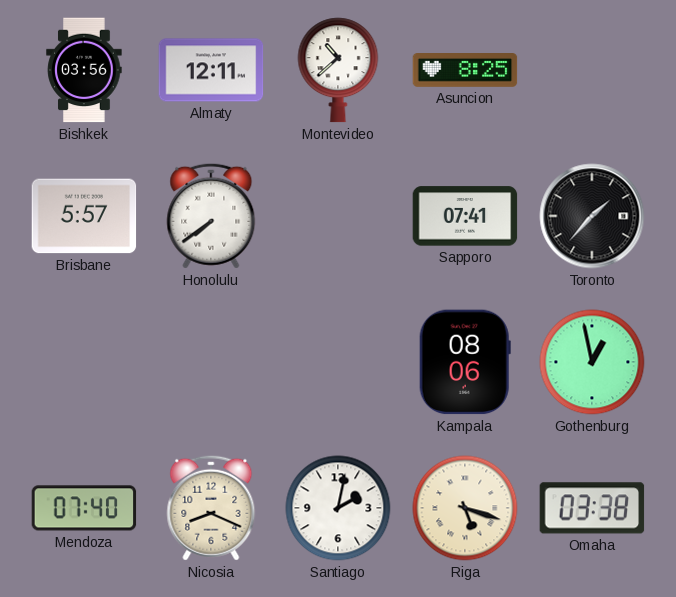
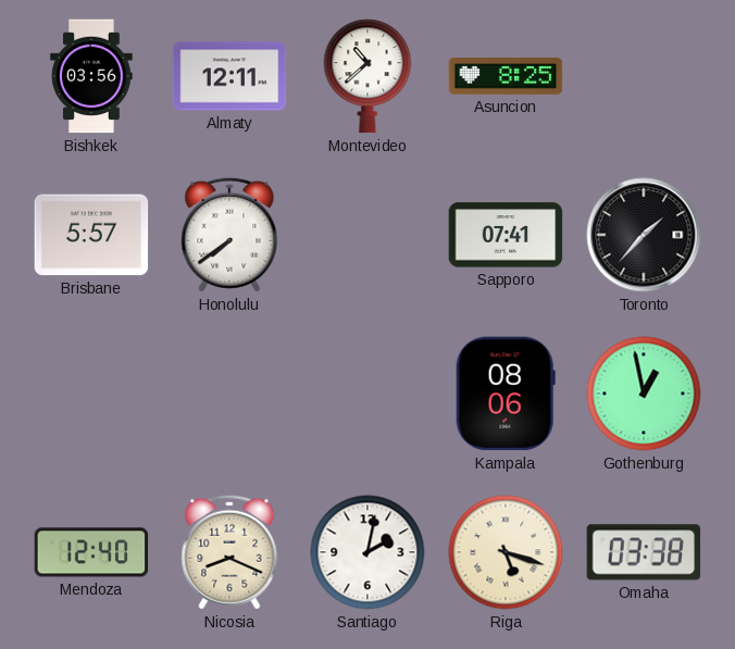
Mendoza: 07:40 -> 12:40
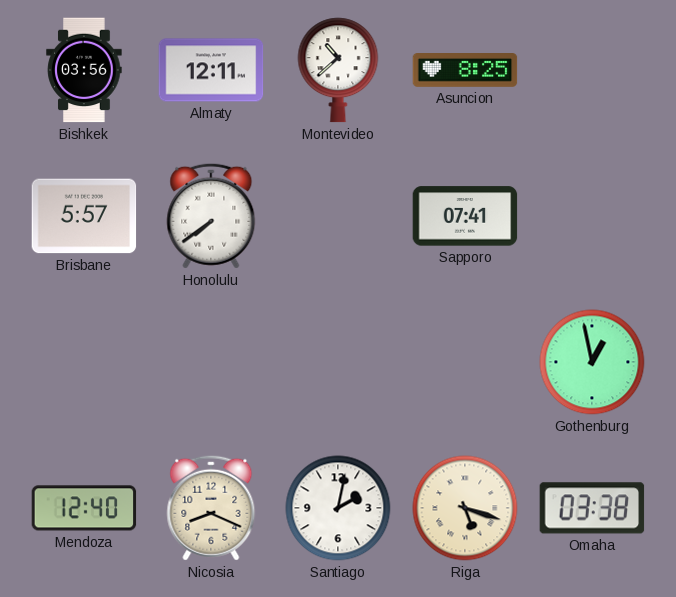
Toronto: 1:37 -> none
Kampala: 08:06 -> none
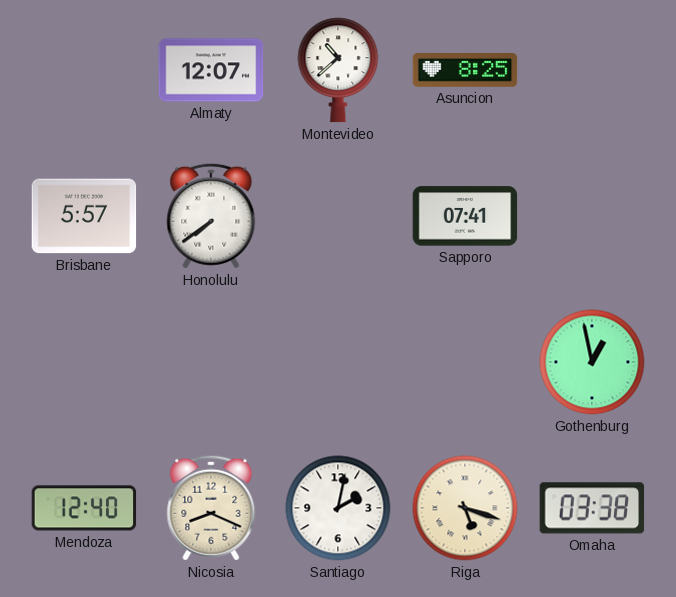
Bishkek: 03:56 -> none
Almaty: 12:11 -> 12:07
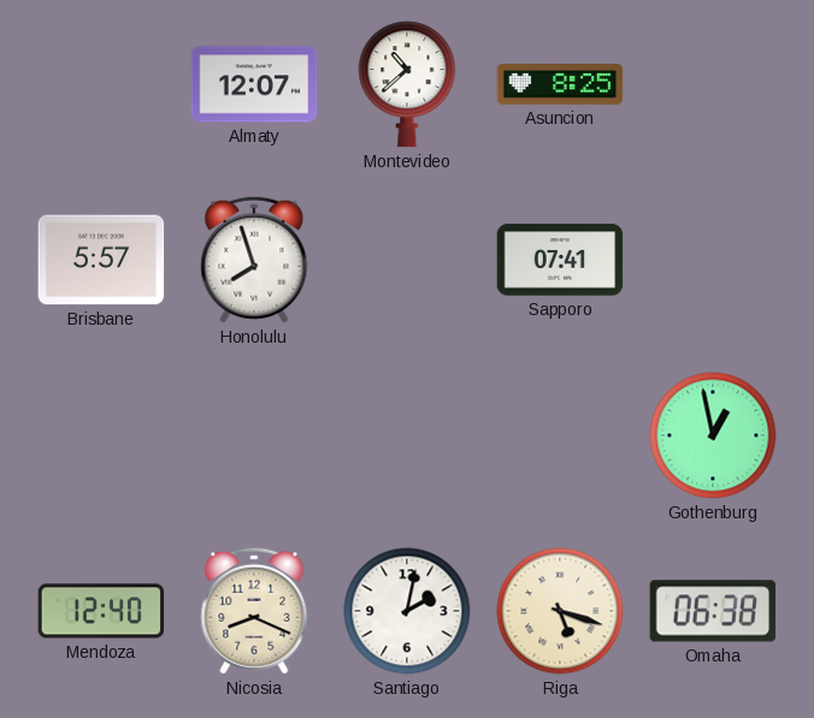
Honolulu: 7:39 -> 7:57
Omaha: 03:38 -> 06:38
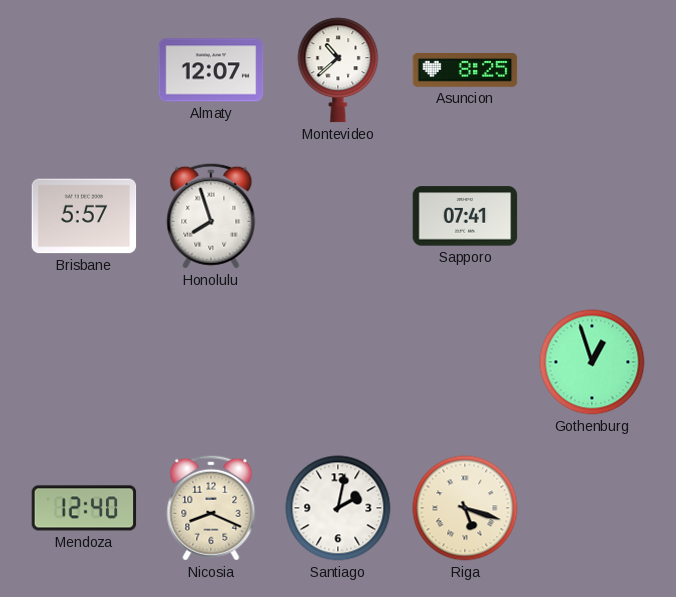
Gothenburg: 12:58 -> 12:57
Omaha: 06:38 -> none
